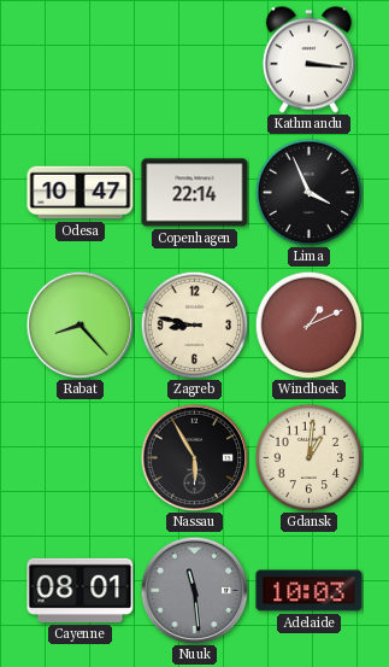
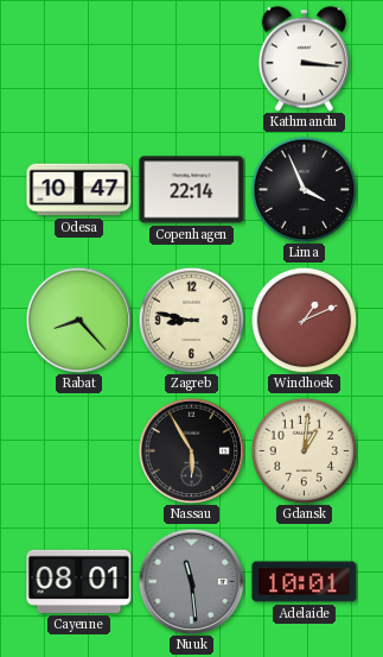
Adelaide: 10:03 -> 10:01
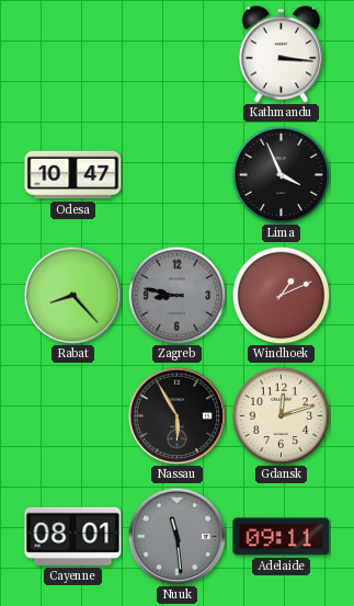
Copenhagen: 22:14 -> none
Zagreb dial: cream -> grey
Gdansk: 1:01 -> 12:12
Adelaide: 10:01 -> 09:11
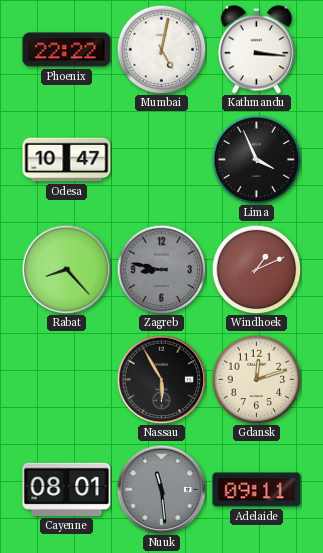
Phoenix: none -> 22:22
Mumbai: none -> 5:02
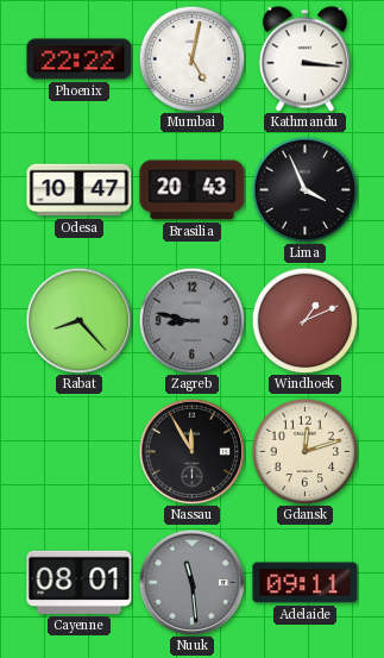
Brasilia: none -> 20:43
Nassau: 5:55 -> 11:55
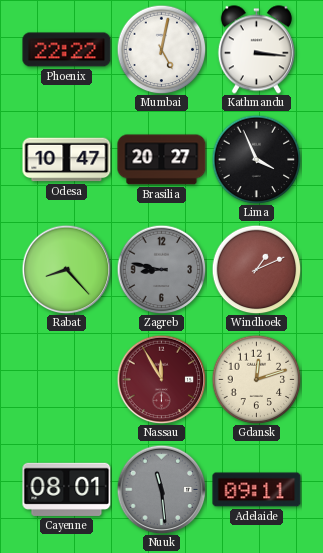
Brasilia: 20:43 -> 20:27
Nassau dial: black -> burgundy
